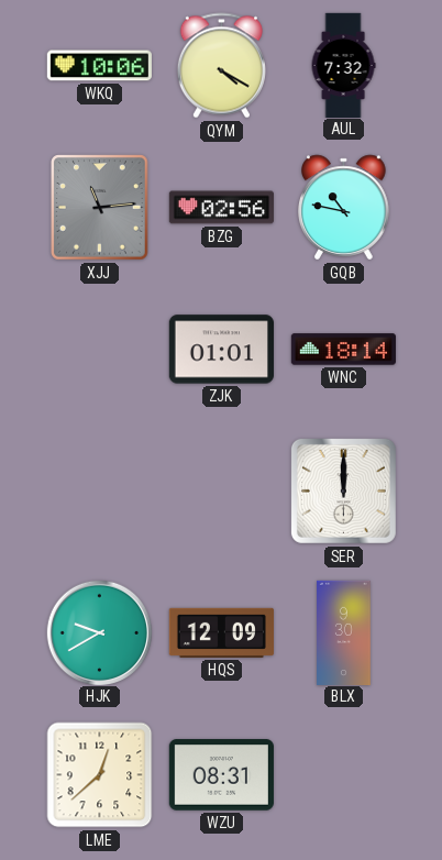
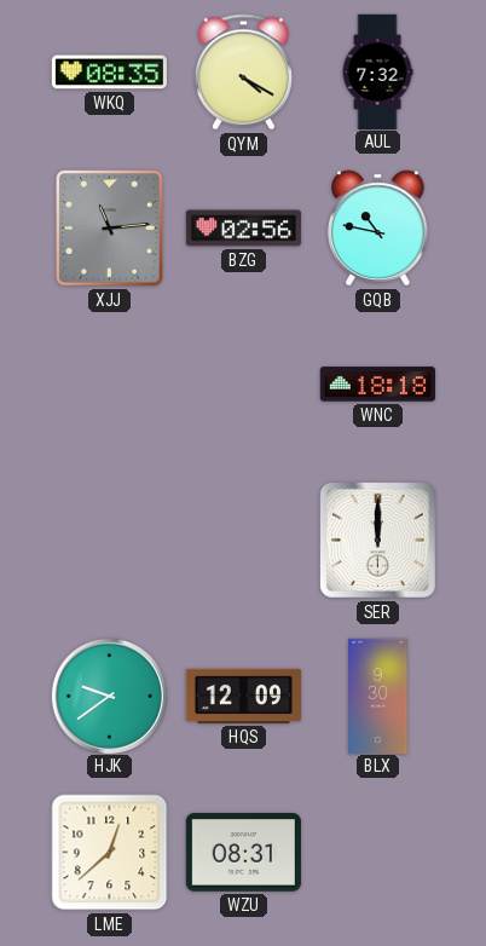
WKQ: 10:06 -> 08:35
ZJK: 01:01 -> none
WNC: 18:14 -> 18:18
HJK: 9:40 -> 9:39
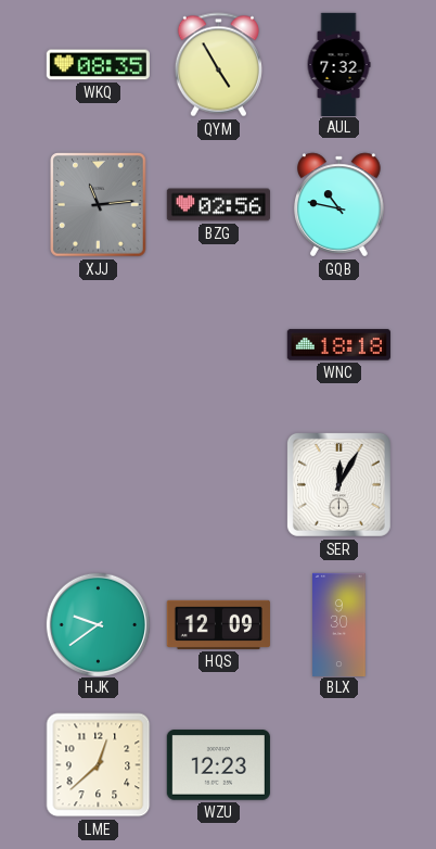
QYM: 4:20 -> 4:55
SER: 12:00 -> 12:05
WZU: 08:31 -> 12:23
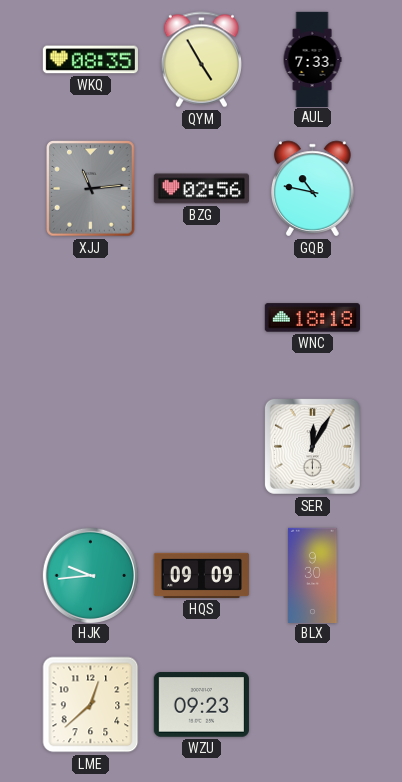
AUL: 7:32 -> 7:33
HJK: 9:39 -> 9:44
HQS: 12:09 -> 09:09
WZU: 12:23 -> 09:23
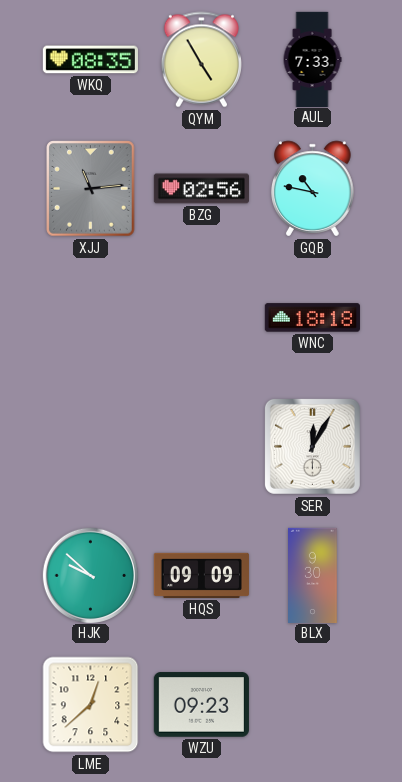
HJK: 9:44 -> 9:52
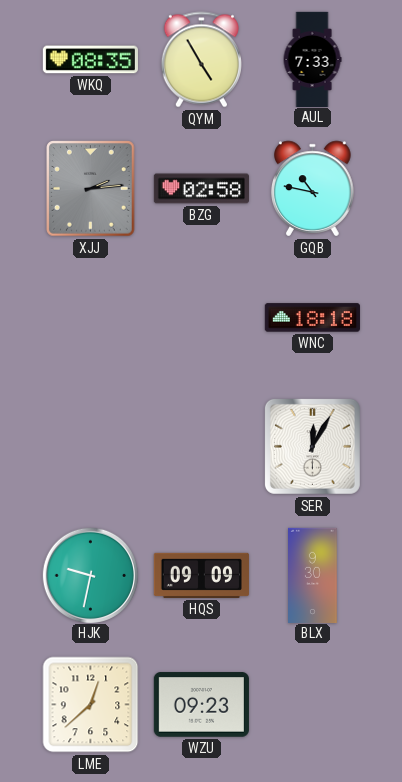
XJJ: 11:14 -> 2:14
BZG: 02:56 -> 02:58
HJK: 9:52 -> 9:32
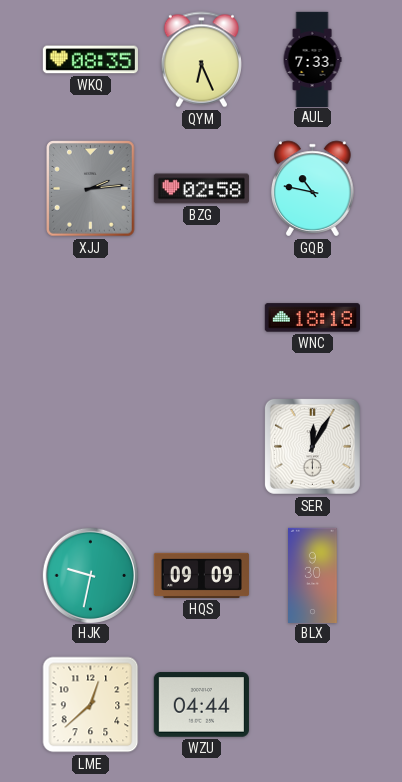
QYM: 4:55 -> 6:26
WZU: 09:23 -> 04:44
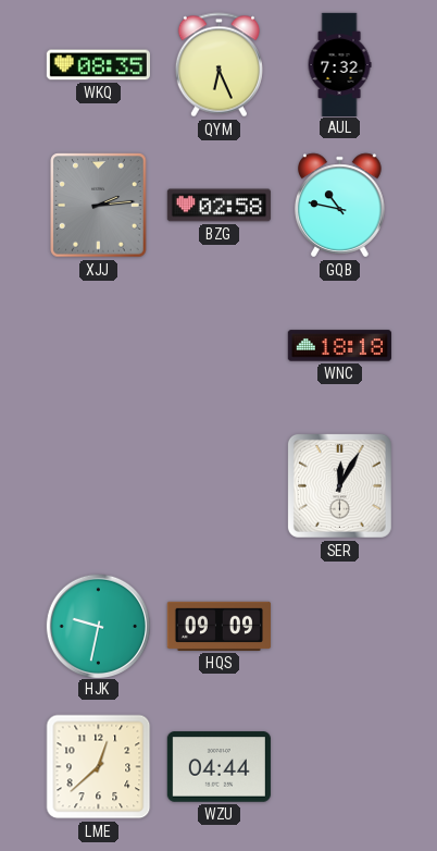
AUL: 7:33 -> 7:32
BLX: 9:30 -> none
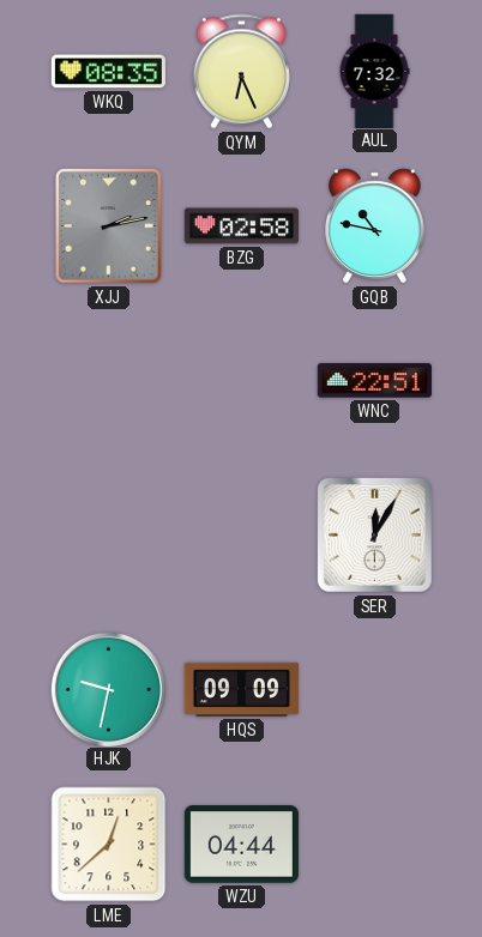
XJJ: 2:14 -> 2:13
WNC: 18:18 -> 22:51
